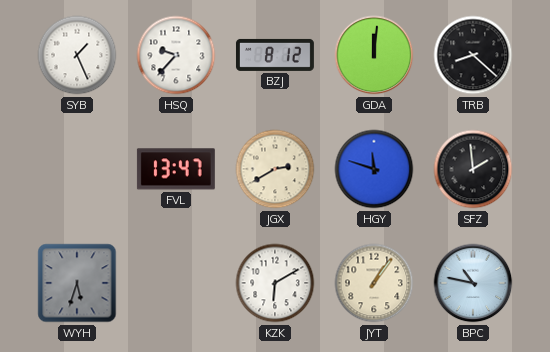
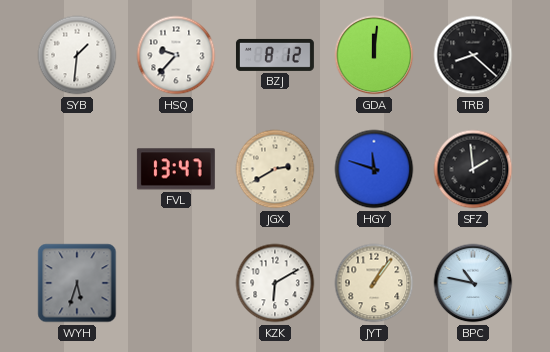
SYB: 1:26 -> 1:31
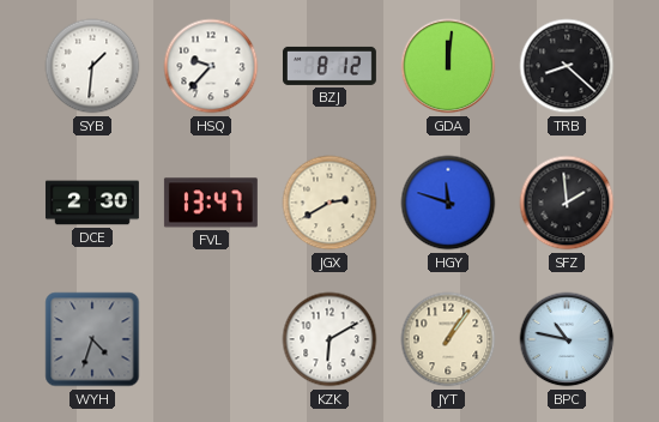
DCE: none -> 2:30
WYH: 5:33 -> 4:33
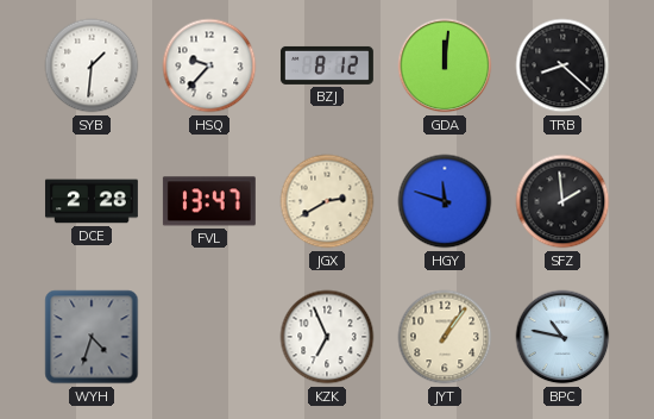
DCE: 2:30 -> 2:28
KZK: 6:10 -> 6:56
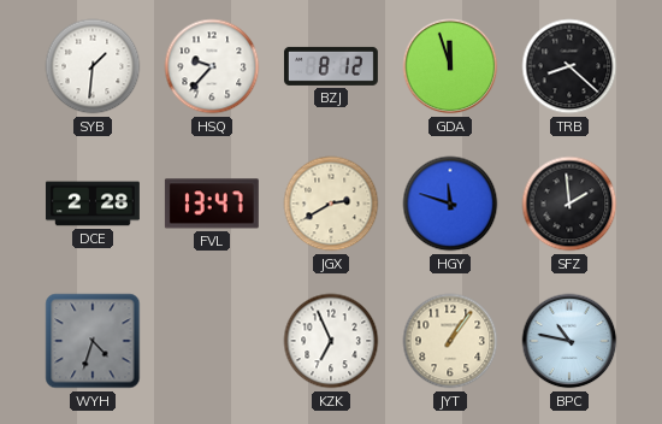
GDA: 12:01 -> 11:57
